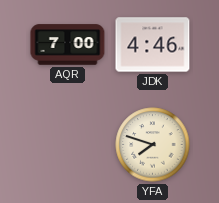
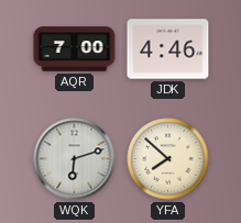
WQK: none -> 6:12
YFA: 7:48 -> 7:52
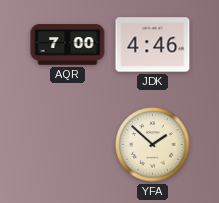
WQK: 6:12 -> none
YFA: 7:52 -> 1:52
